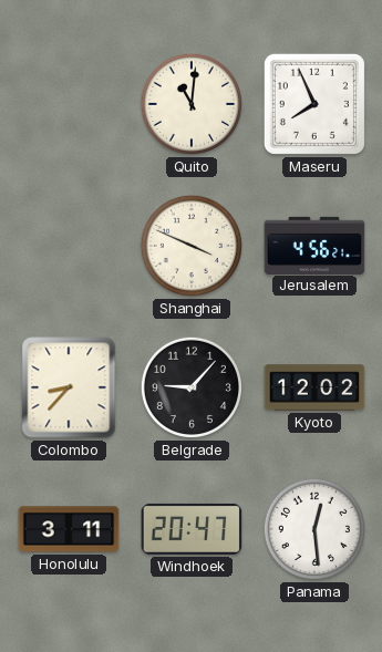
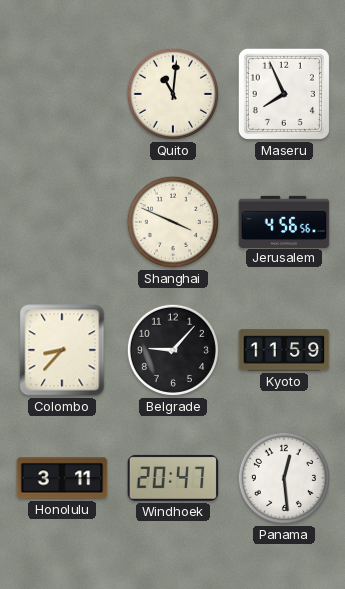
Jerusalem: 4:56:21 -> 4:56:56
Kyoto: 12:02 -> 11:59
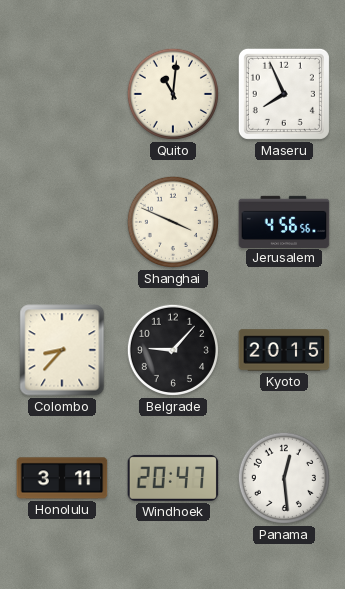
Kyoto: 11:59 -> 20:15
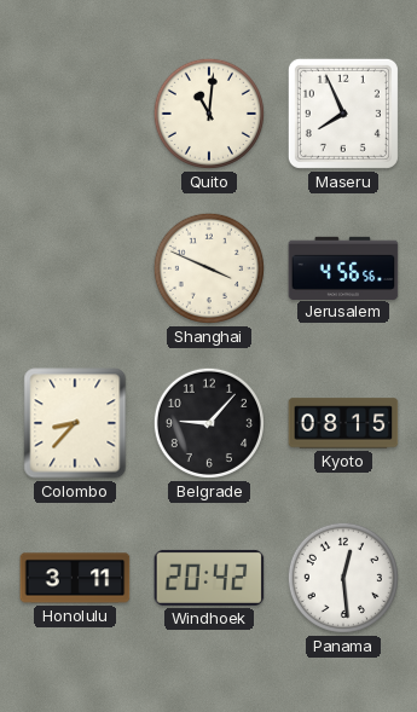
Kyoto: 20:15 -> 08:15
Windhoek: 20:47 -> 20:42
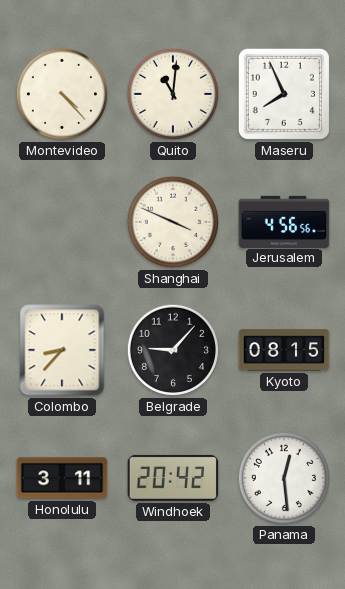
Montevideo: none -> 4:23
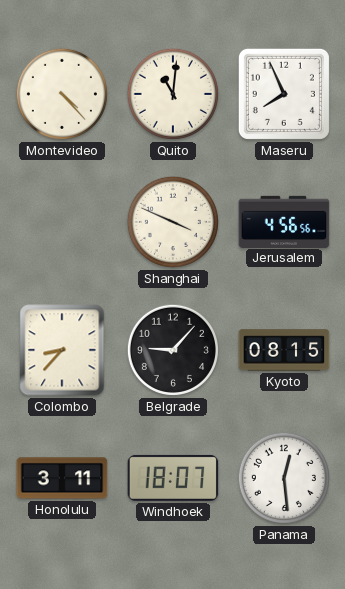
Windhoek: 20:42 -> 18:07
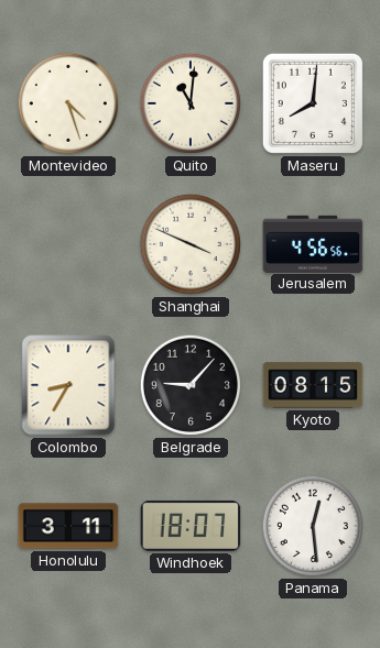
Montevideo: 4:23 -> 4:27
Maseru: 7:56 -> 8:01
Colombo: 8:37 -> 8:35
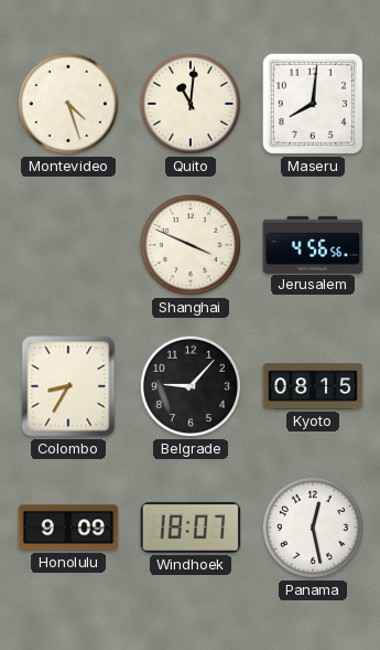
Honolulu: 3:11 -> 9:09
Panama: 12:29 -> 12:28
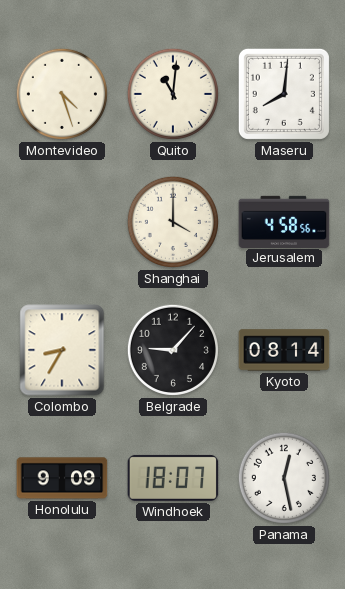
Shanghai: 3:49 -> 4:00
Jerusalem: 4:56 -> 4:58
Kyoto: 08:15 -> 08:14
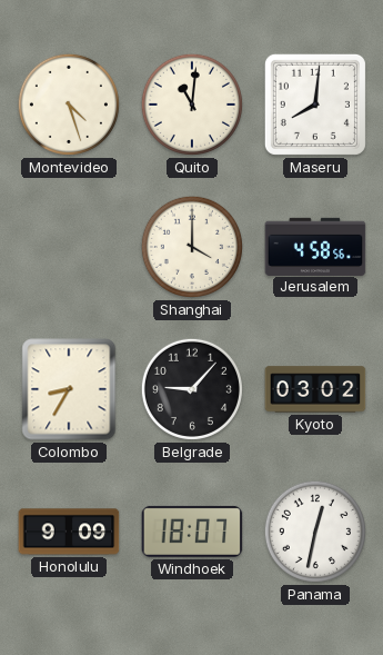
Kyoto: 08:14 -> 03:02
Panama: 12:28 -> 12:32
